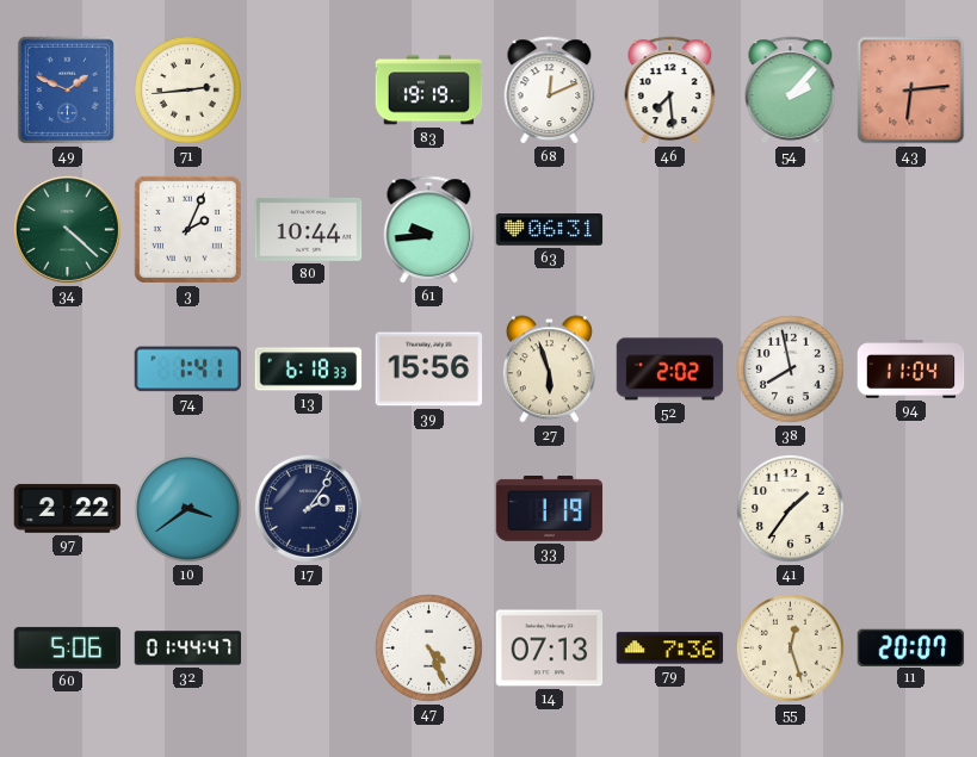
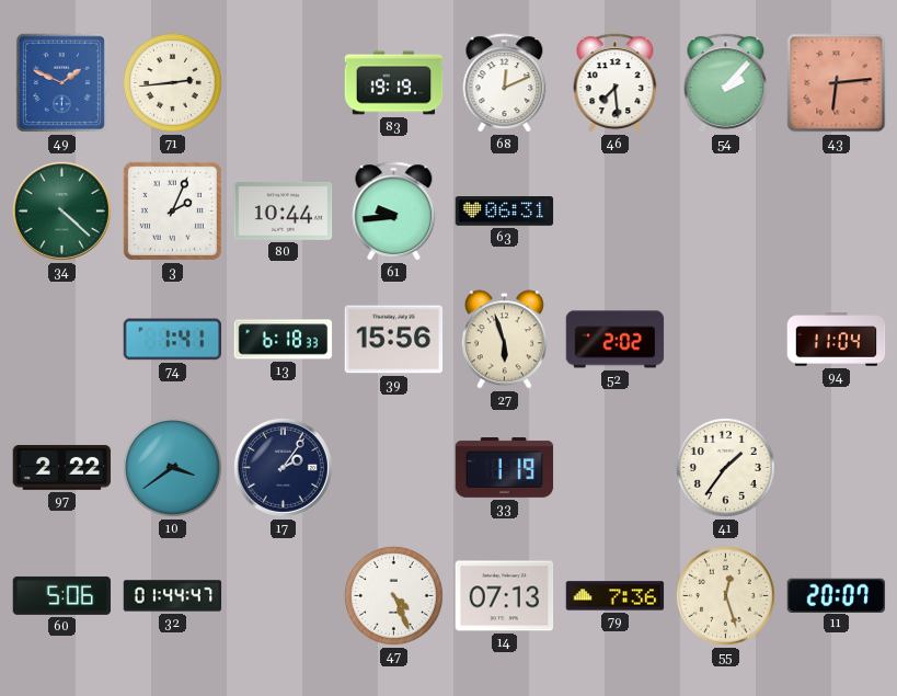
38: 7:58 -> none
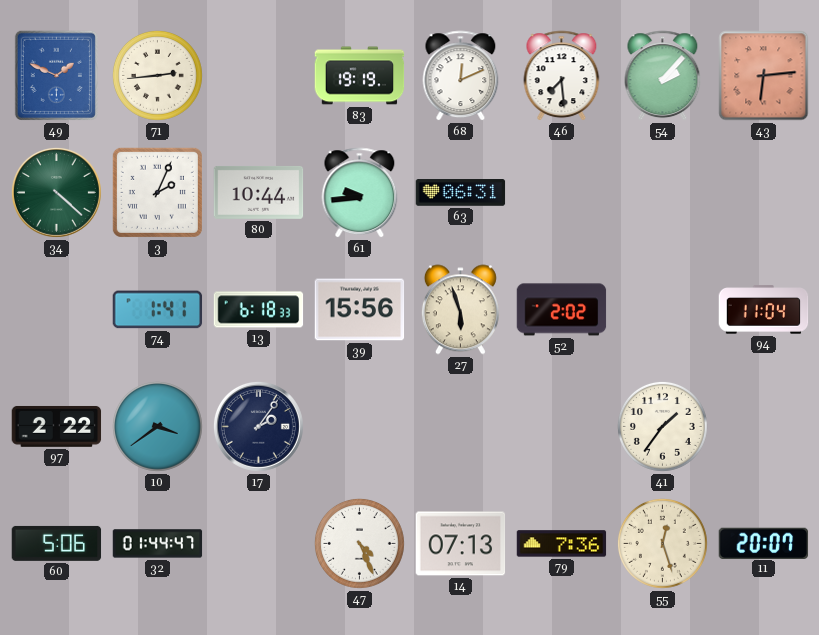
33: 1:19 -> none
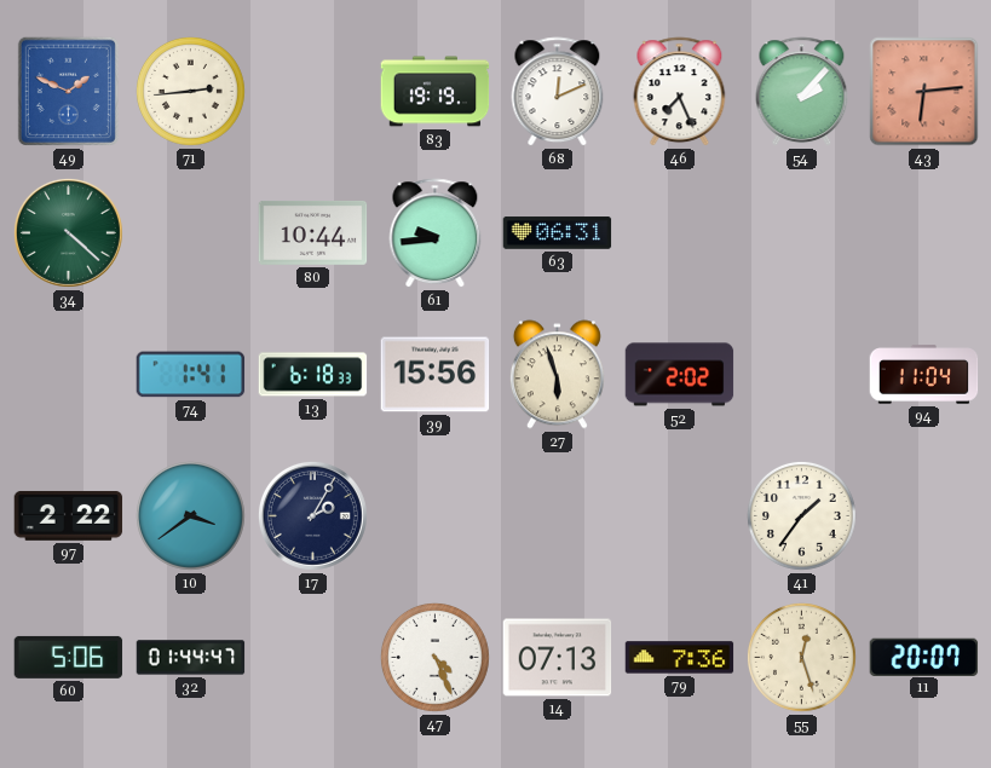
46: 7:29 -> 7:26
3: 2:04 -> none
17: 2:06 -> 2:05
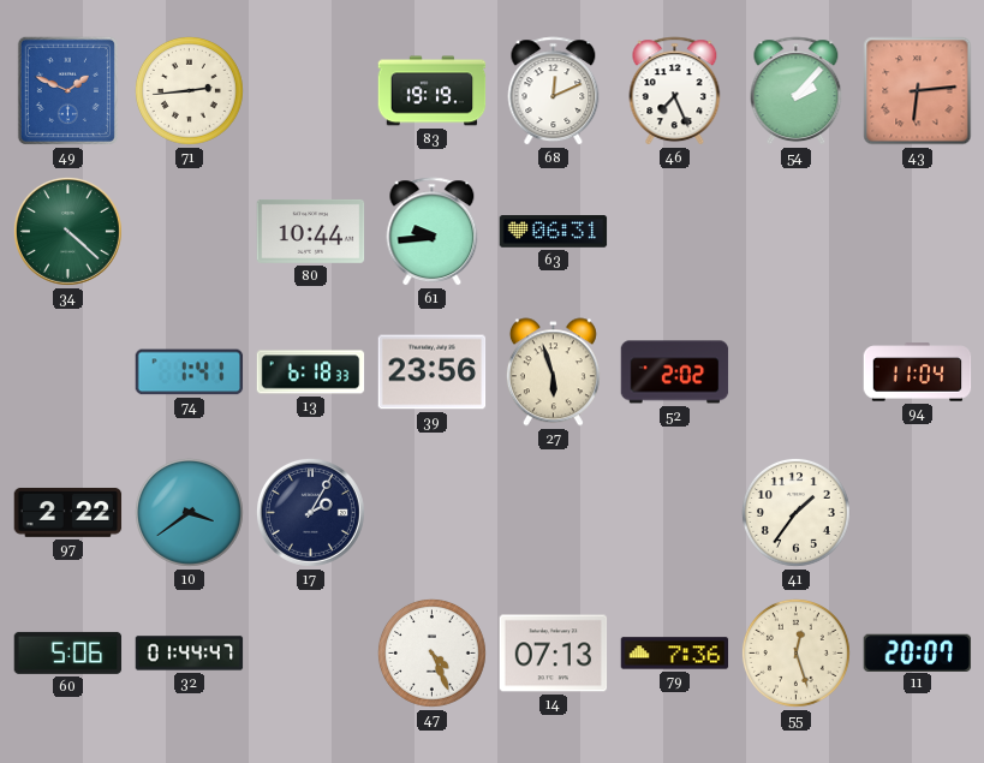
39: 15:56 -> 23:56
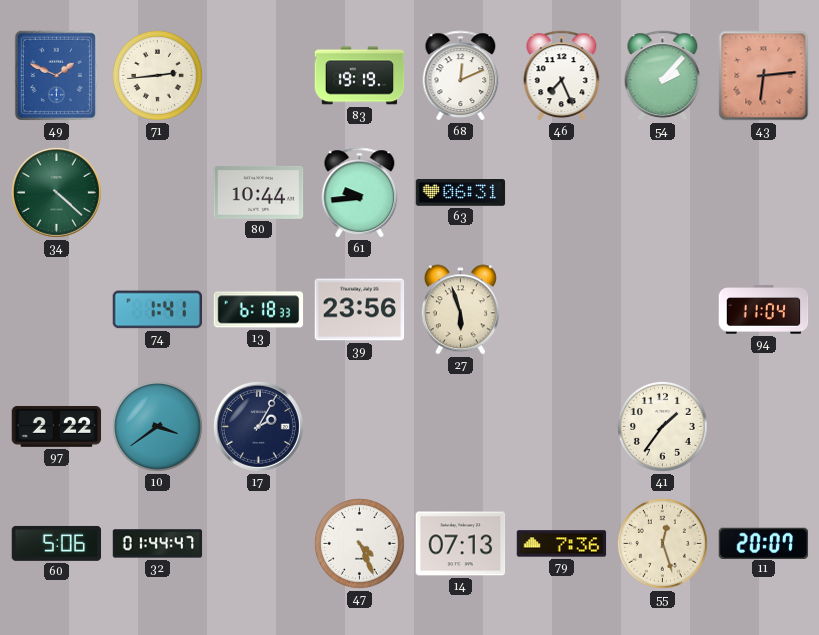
52: 2:02 -> none
